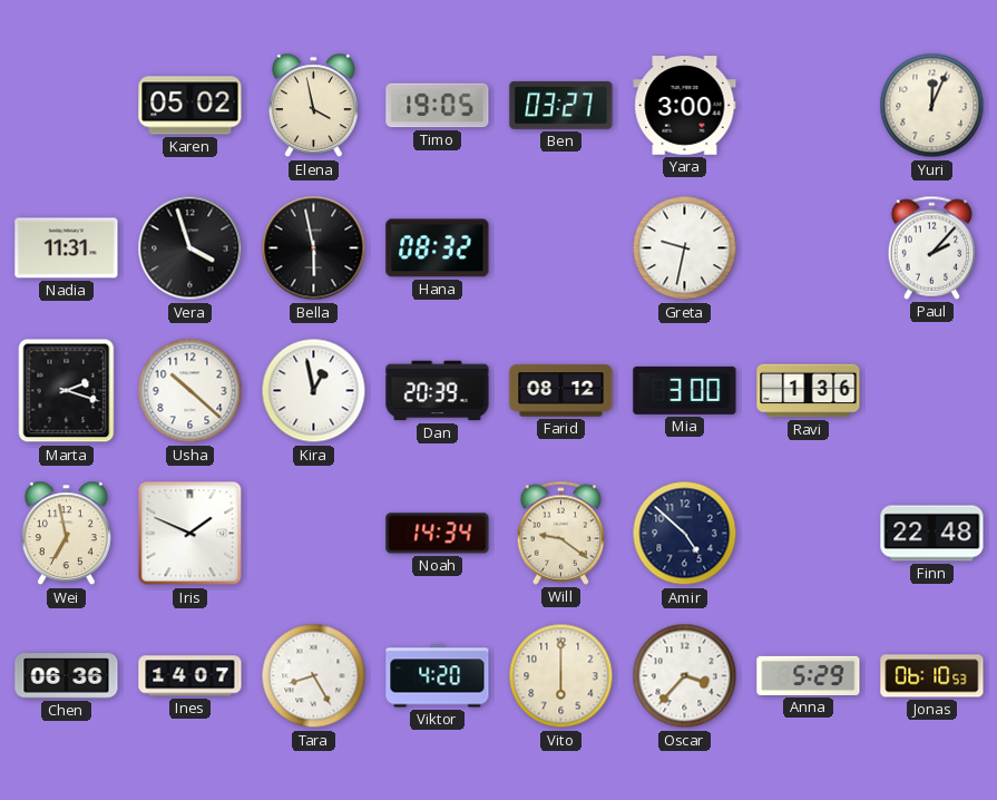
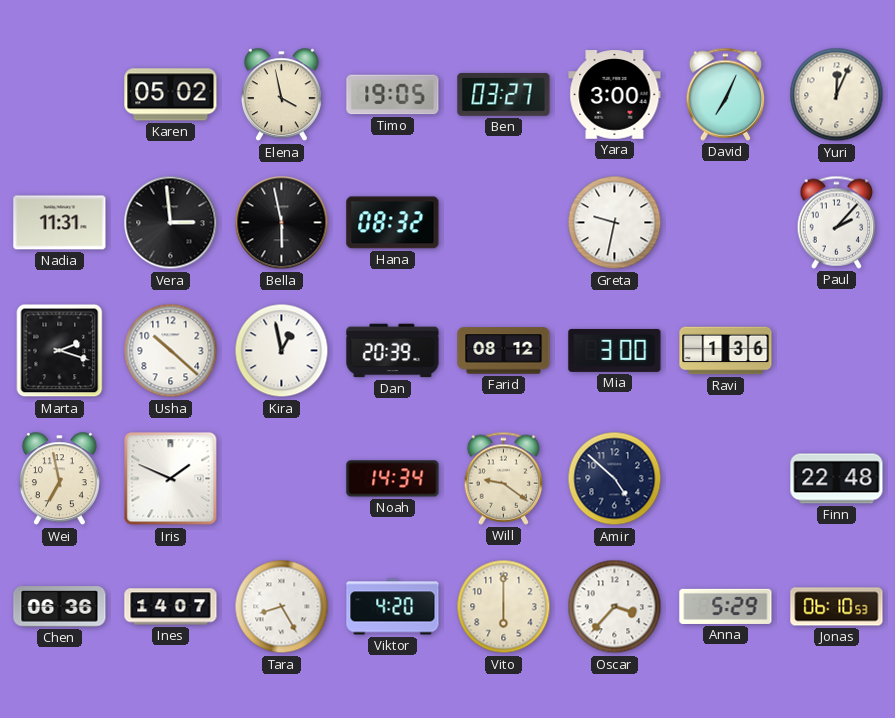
David: none -> 7:04
Vera: 3:57 -> 2:59
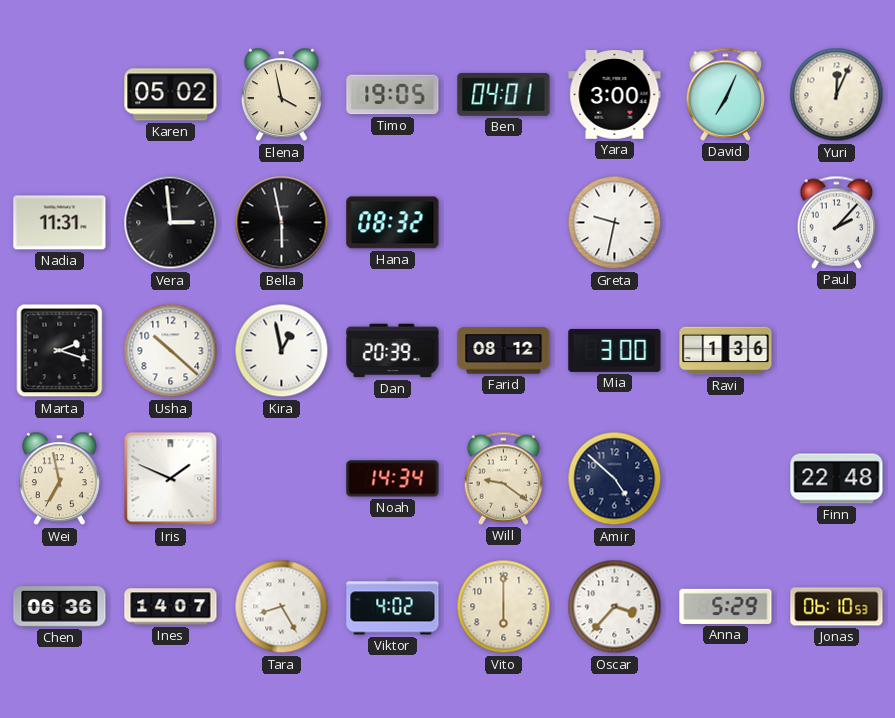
Ben: 03:27 -> 04:01
Viktor: 4:20 -> 4:02
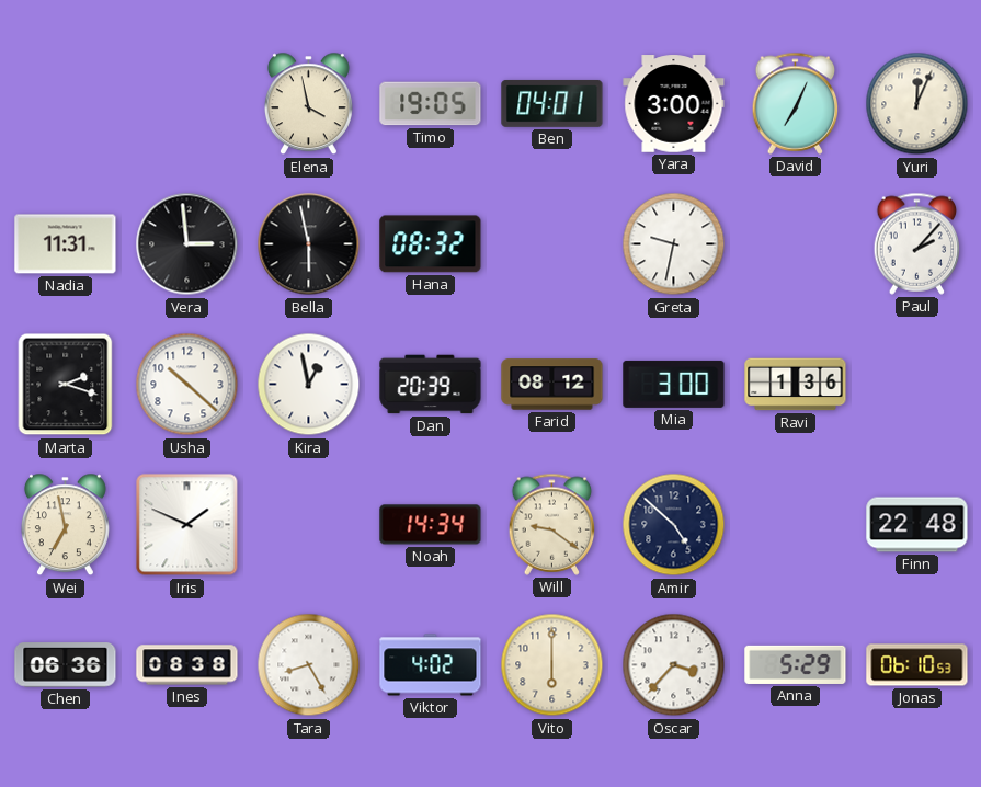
Karen: 05:02 -> none
Ines: 14:07 -> 08:38
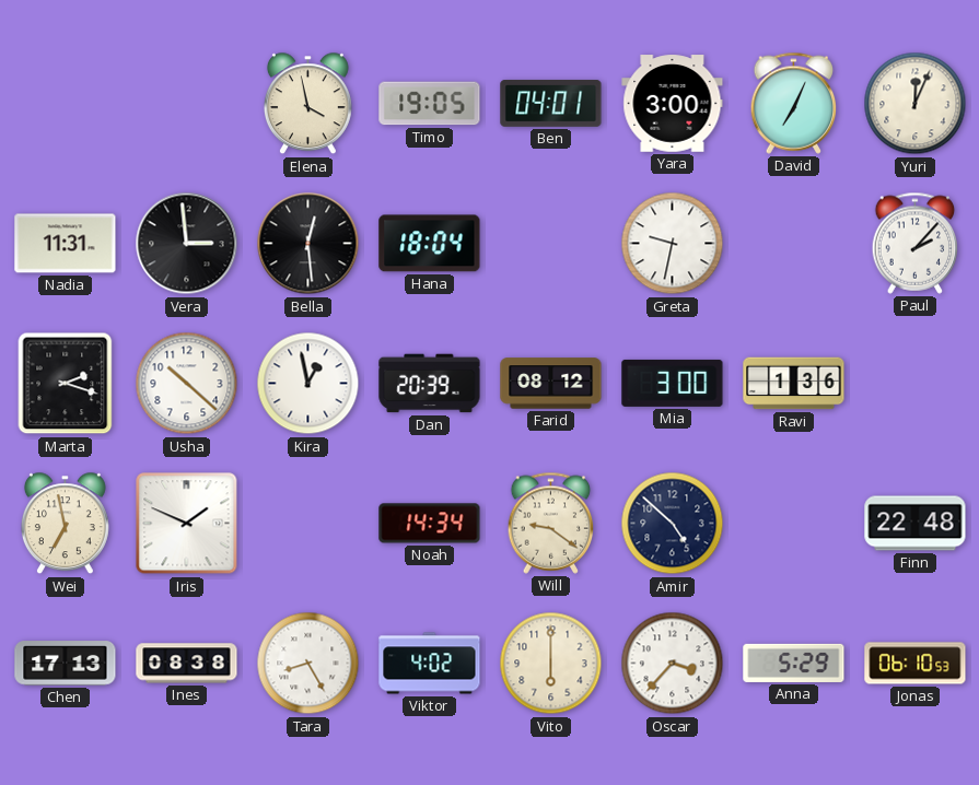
Bella: 5:58 -> 12:29
Hana: 08:32 -> 18:04
Chen: 06:36 -> 17:13
